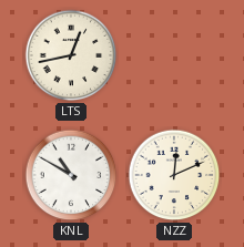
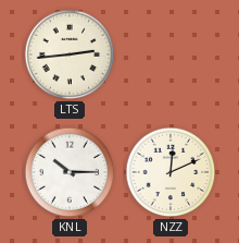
LTS: 12:43 -> 2:44
KNL: 10:50 -> 10:15
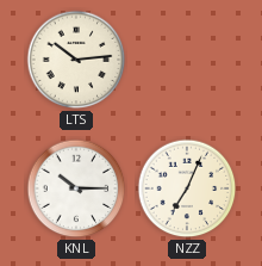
LTS: 2:44 -> 10:14
NZZ: 12:11 -> 7:04
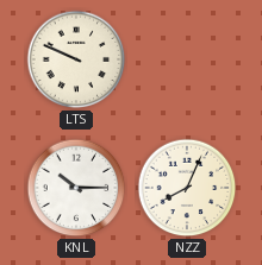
LTS: 10:14 -> 9:49
NZZ: 7:04 -> 8:04
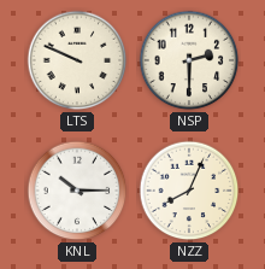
NSP: none -> 2:30
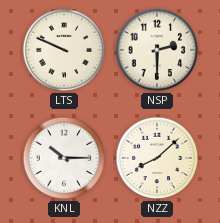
NZZ: 8:04 -> 8:08
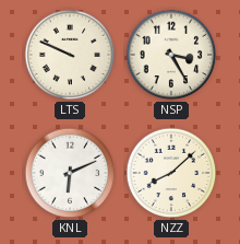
NSP: 2:30 -> 3:25
KNL: 10:15 -> 6:11
